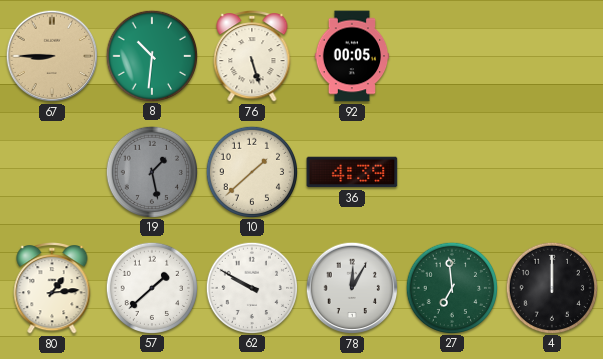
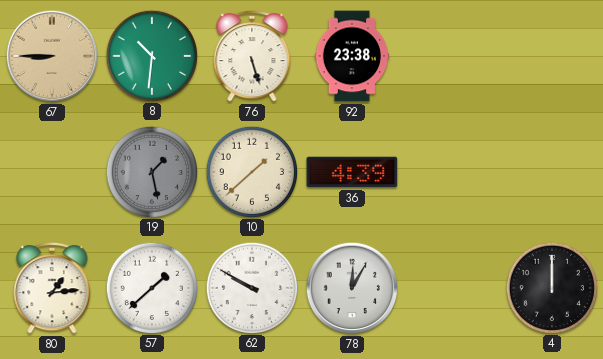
92: 00:05 -> 23:38
27: 6:59 -> none
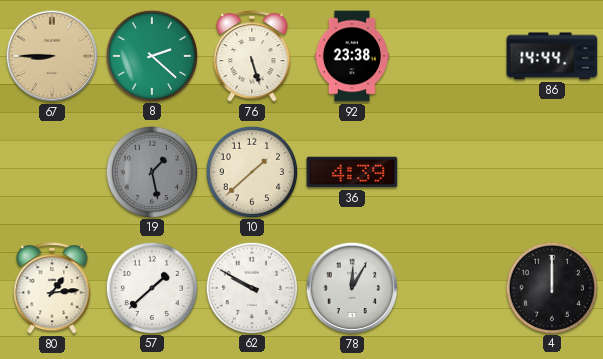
8: 10:31 -> 2:22
86: none -> 14:44
